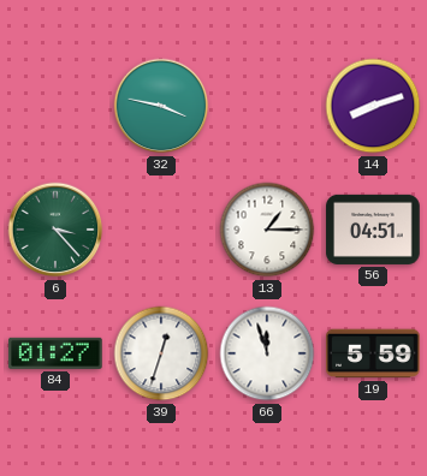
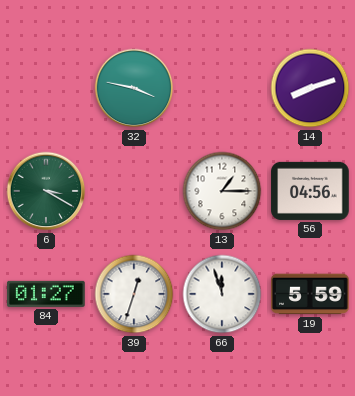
6: 3:23 -> 3:20
56: 04:51 -> 04:56
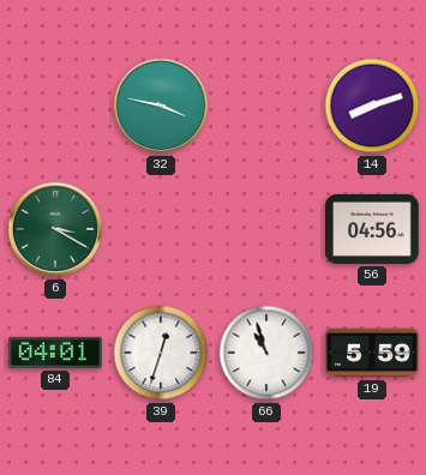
13: 1:15 -> none
84: 01:27 -> 04:01
66: 11:57 -> 10:57
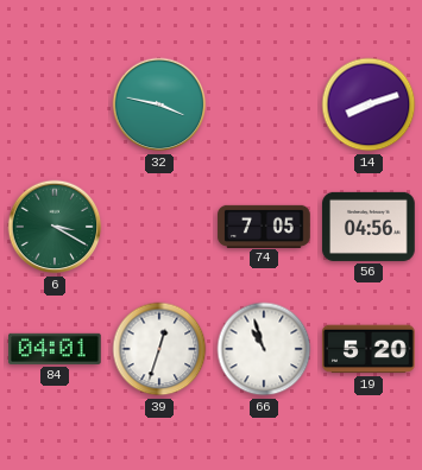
74: none -> 7:05
19: 5:59 -> 5:20
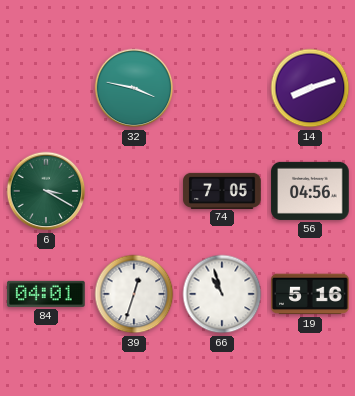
19: 5:20 -> 5:16
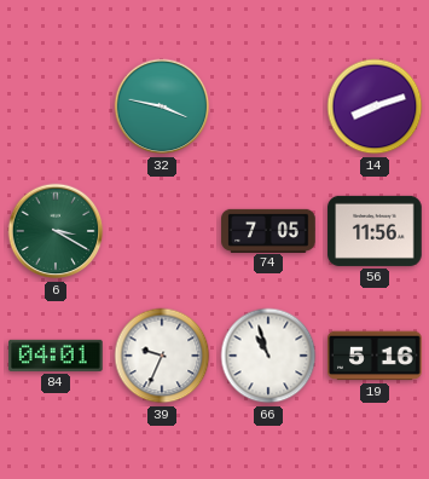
56: 04:56 -> 11:56
39: 12:33 -> 9:34
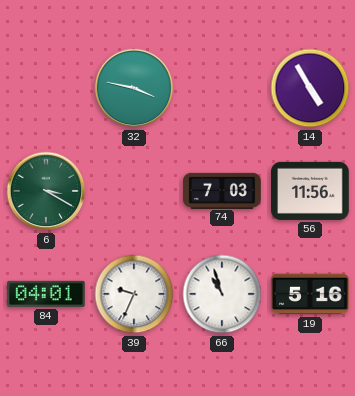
14: 8:12 -> 4:55
74: 7:05 -> 7:03
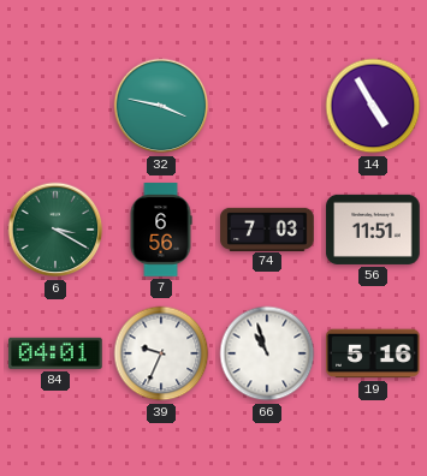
7: none -> 6:56
56: 11:56 -> 11:51
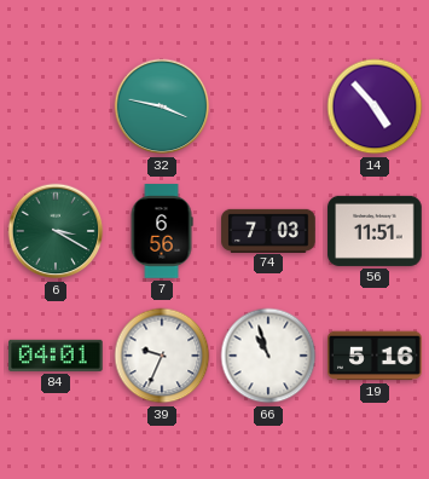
14: 4:55 -> 4:53
